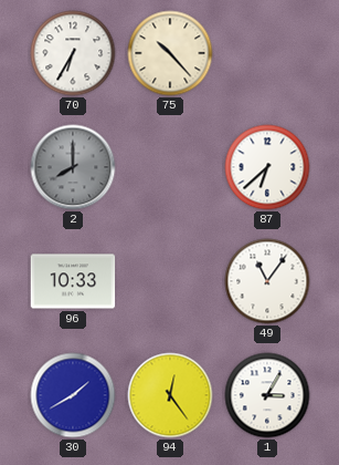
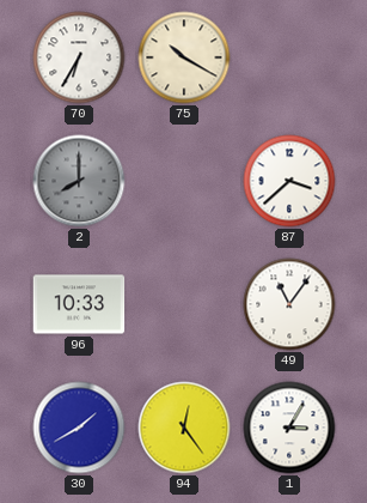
75: 10:23 -> 10:20
87: 6:38 -> 3:38
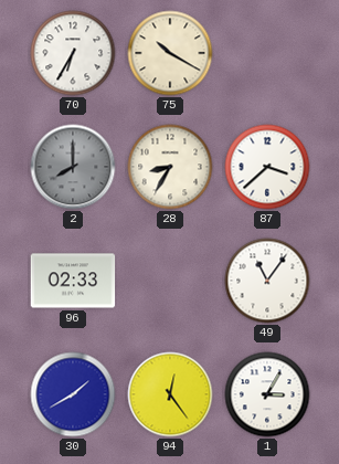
28: none -> 8:35
96: 10:33 -> 02:33
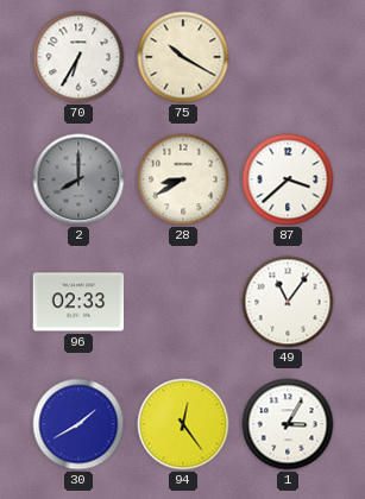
28: 8:35 -> 8:40
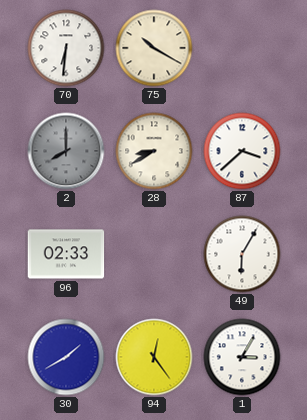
70: 6:35 -> 6:31
49: 11:06 -> 6:05
